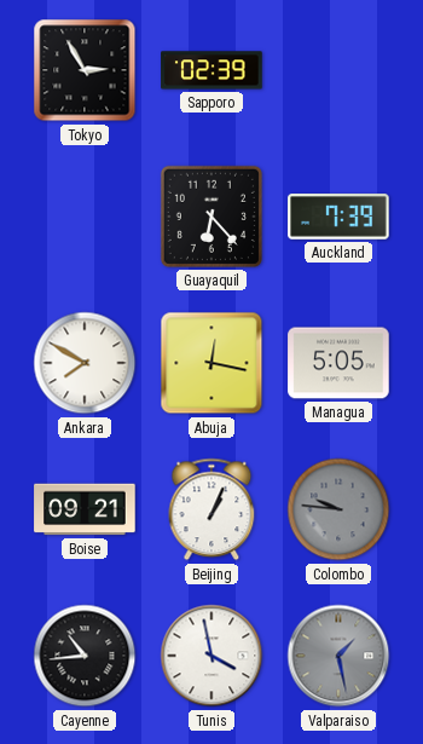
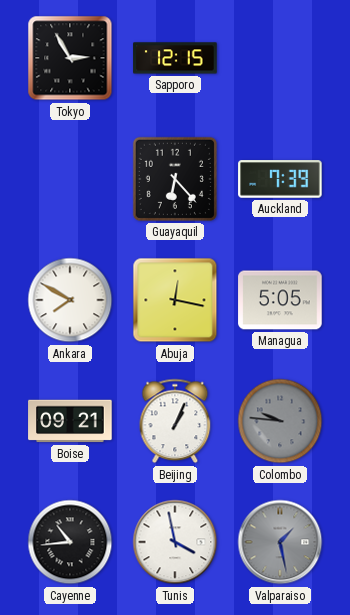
Sapporo: 02:39 -> 12:15
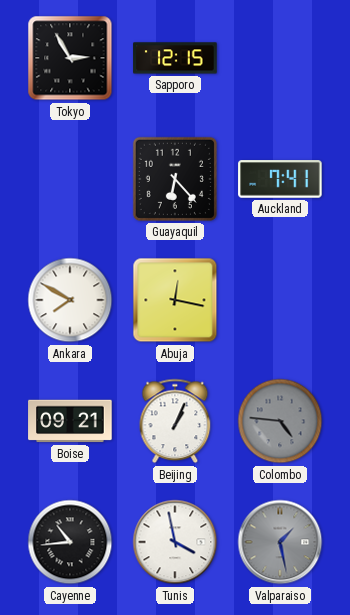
Auckland: 7:39 -> 7:41
Managua: 5:05 -> none
Colombo: 9:46 -> 4:46
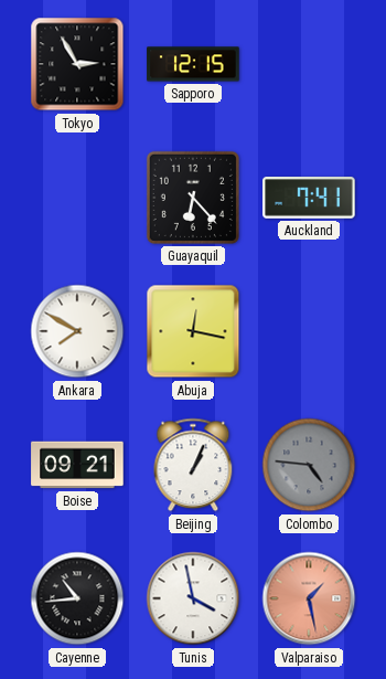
Valparaiso dial: grey -> salmon
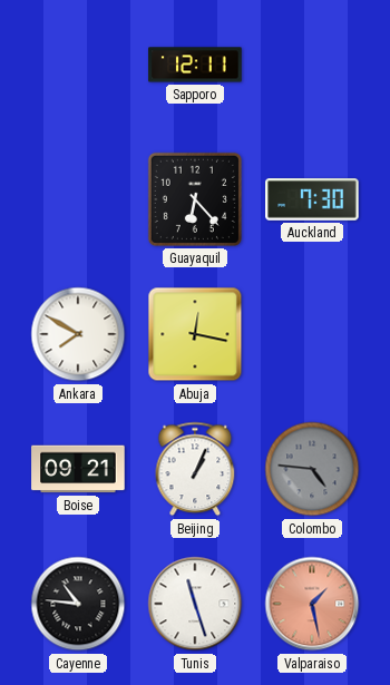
Tokyo: 2:55 -> none
Sapporo: 12:15 -> 12:11
Auckland: 7:41 -> 7:30
Cayenne: 10:44 -> 10:46
Tunis: 3:58 -> 11:27
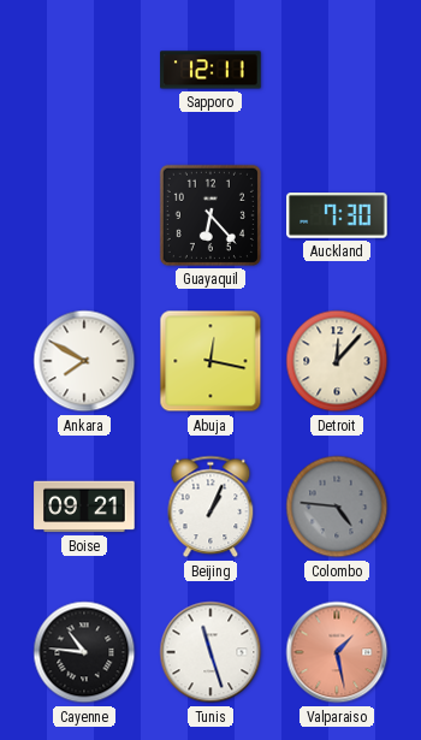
Detroit: none -> 12:07
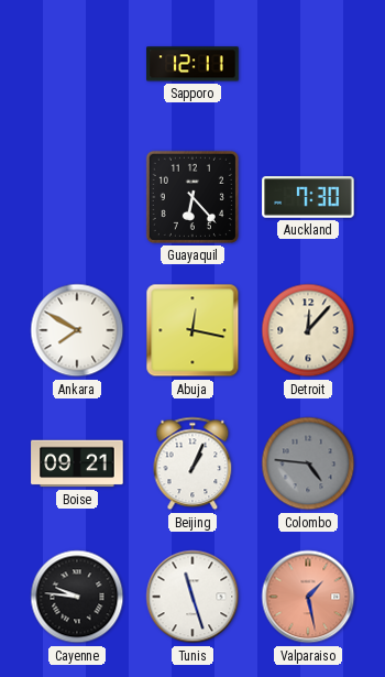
Cayenne: 10:46 -> 9:46
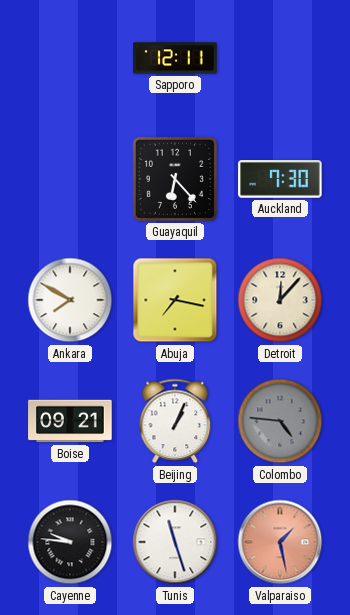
Abuja: 12:17 -> 7:17
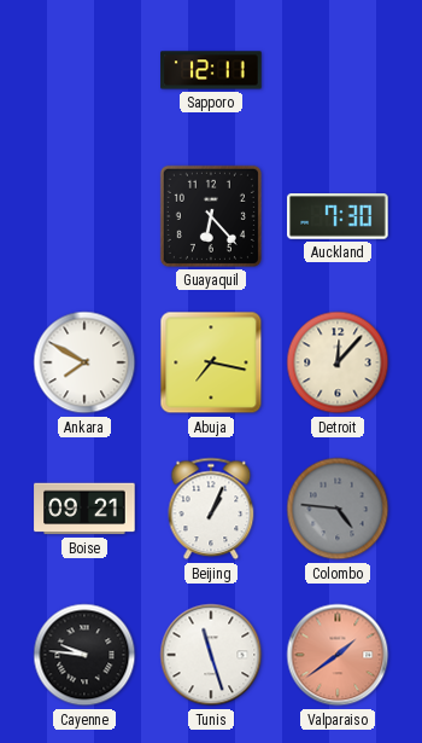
Valparaiso: 1:28 -> 1:39
